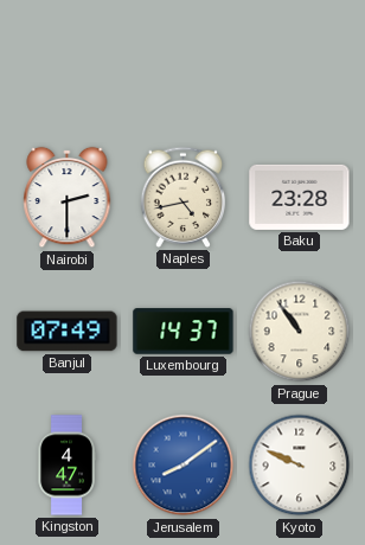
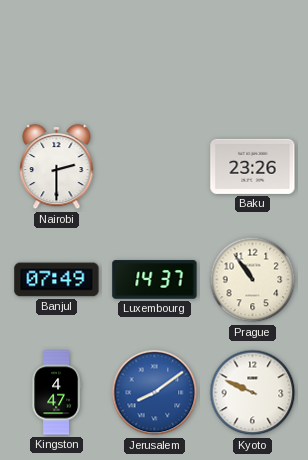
Naples: 4:43 -> none
Baku: 23:28 -> 23:26
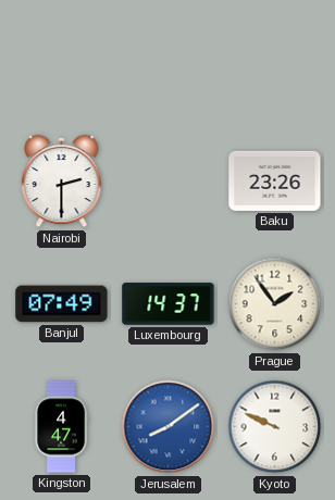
Prague: 10:54 -> 1:54
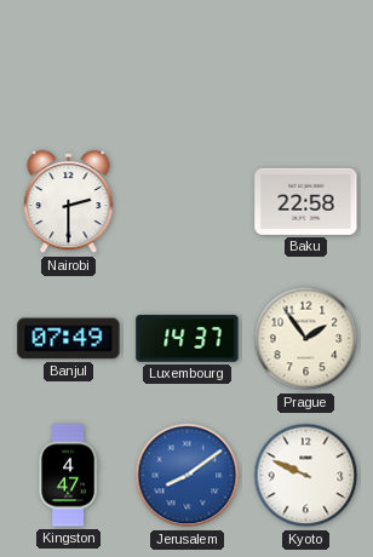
Baku: 23:26 -> 22:58
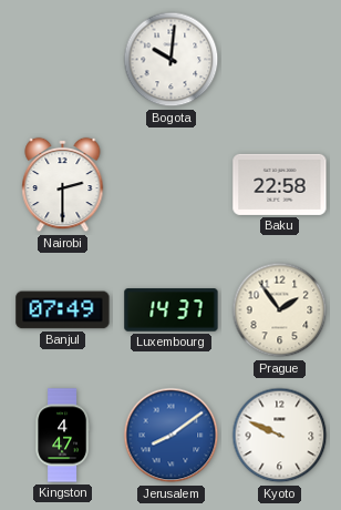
Bogota: none -> 10:01
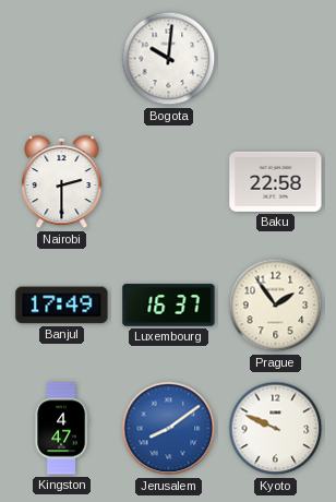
Banjul: 07:49 -> 17:49
Luxembourg: 14:37 -> 16:37
